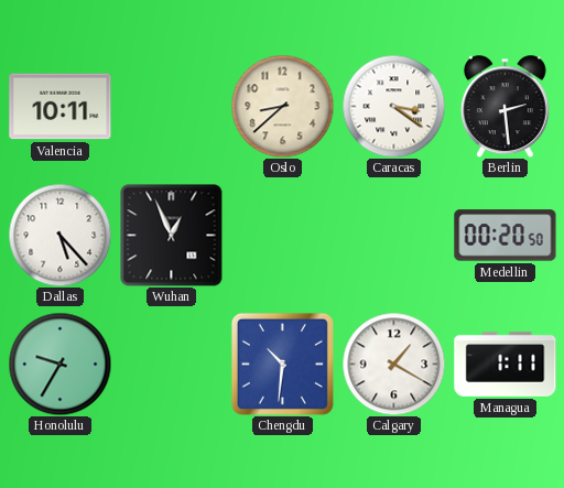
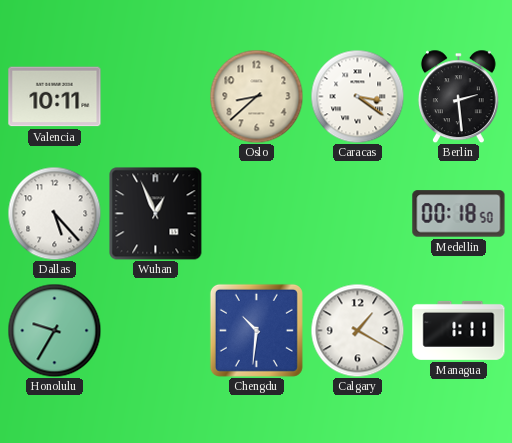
Medellin: 00:20 -> 00:18
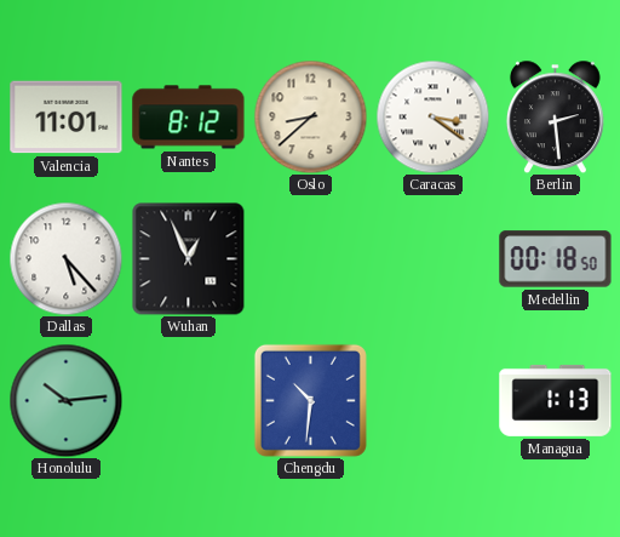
Valencia: 10:11 -> 11:01
Nantes: none -> 8:12
Honolulu: 9:35 -> 10:14
Calgary: 1:20 -> none
Managua: 1:11 -> 1:13
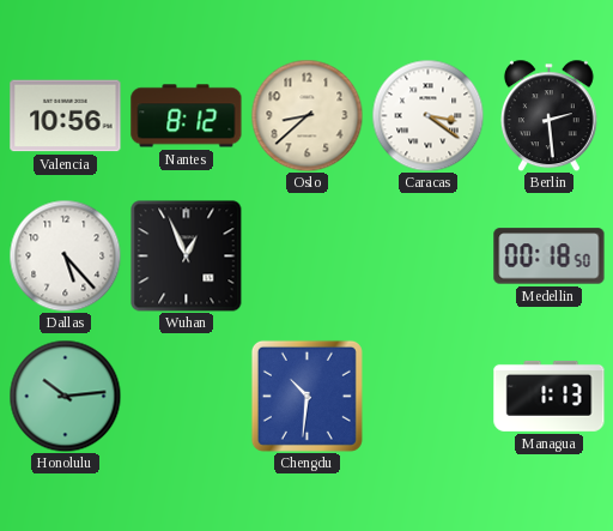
Valencia: 11:01 -> 10:56
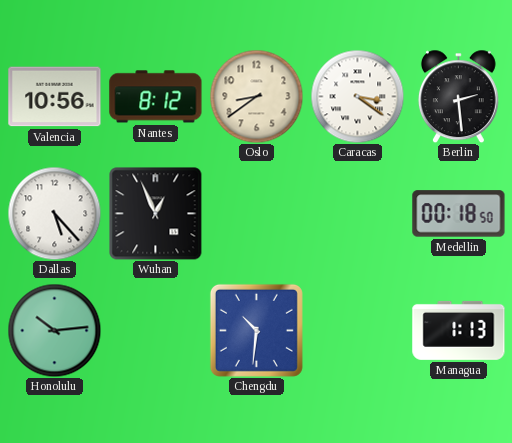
Oslo: 8:38 -> 8:39
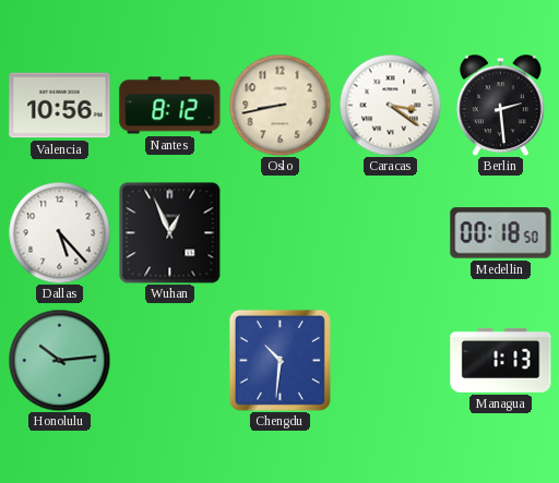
Oslo: 8:39 -> 8:43
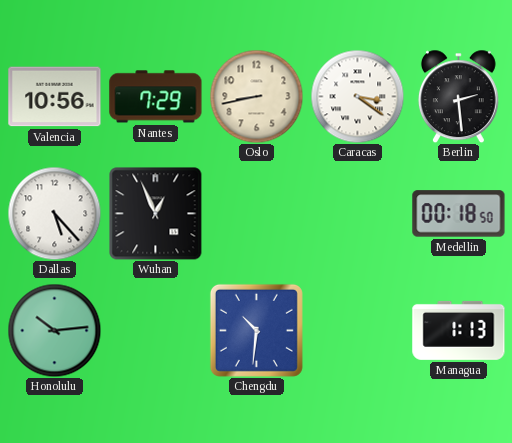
Nantes: 8:12 -> 7:29
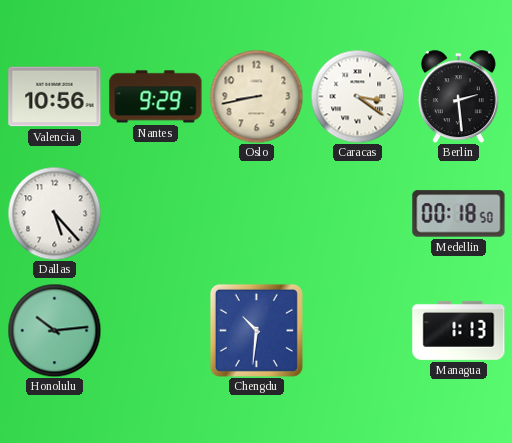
Nantes: 7:29 -> 9:29
Wuhan: 12:56 -> none
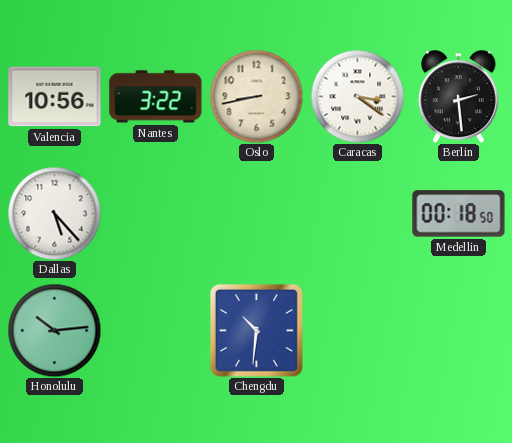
Nantes: 9:29 -> 3:22
Managua: 1:13 -> none
